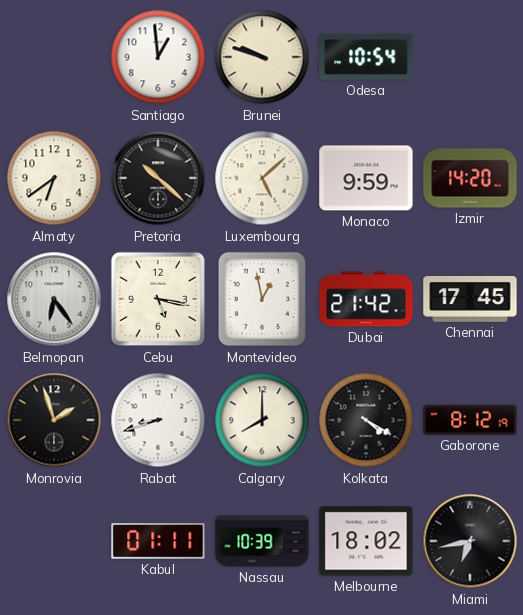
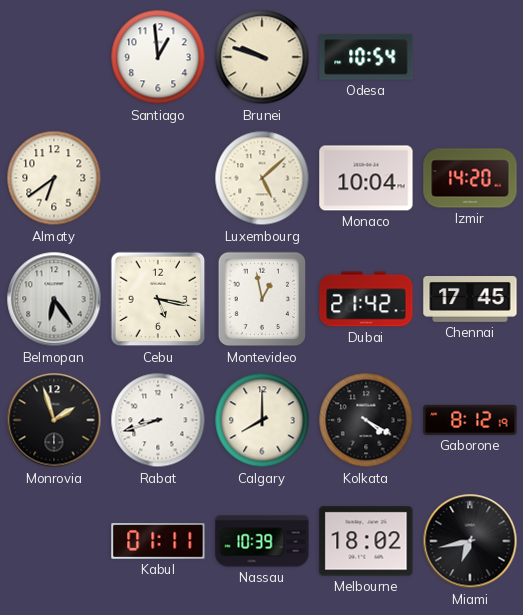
Pretoria: 10:22 -> none
Monaco: 9:59 -> 10:04
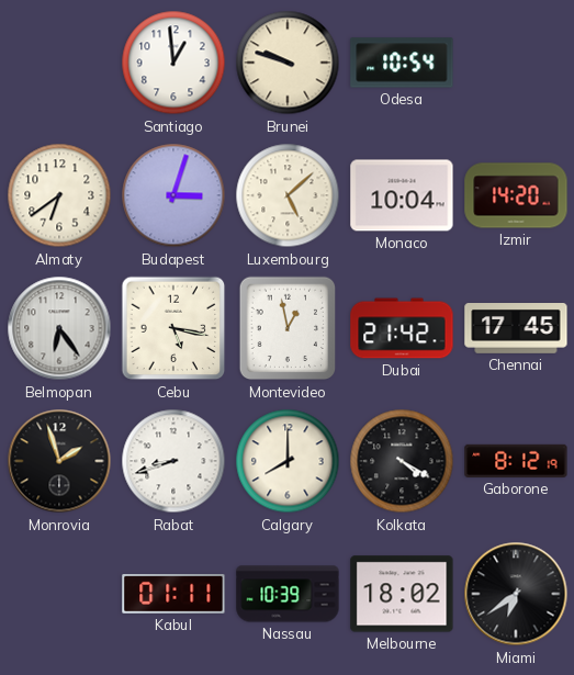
Budapest: none -> 3:03
Miami: 6:43 -> 6:39
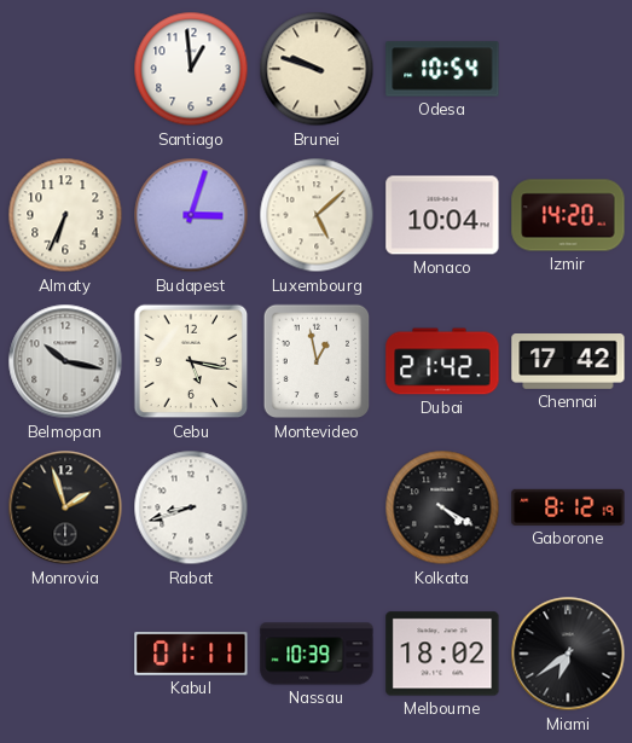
Almaty: 6:39 -> 6:34
Belmopan: 6:24 -> 10:17
Chennai: 17:45 -> 17:42
Calgary: 8:00 -> none
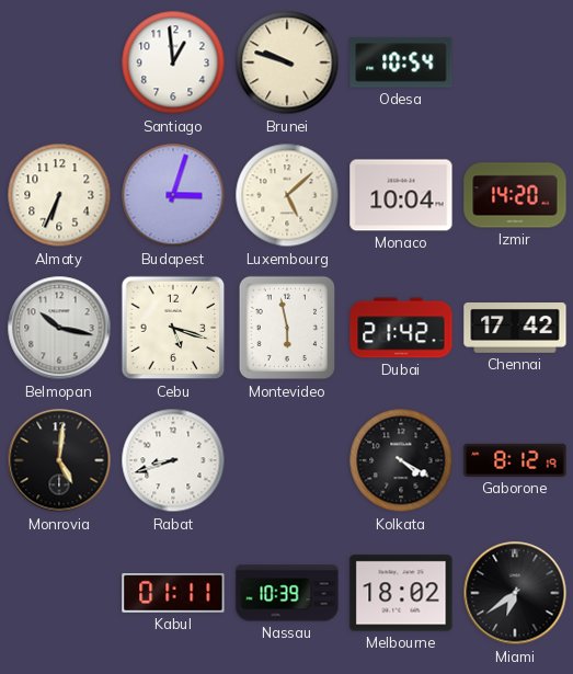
Cebu: 5:17 -> 5:18
Montevideo: 12:58 -> 5:58
Monrovia: 1:57 -> 5:01
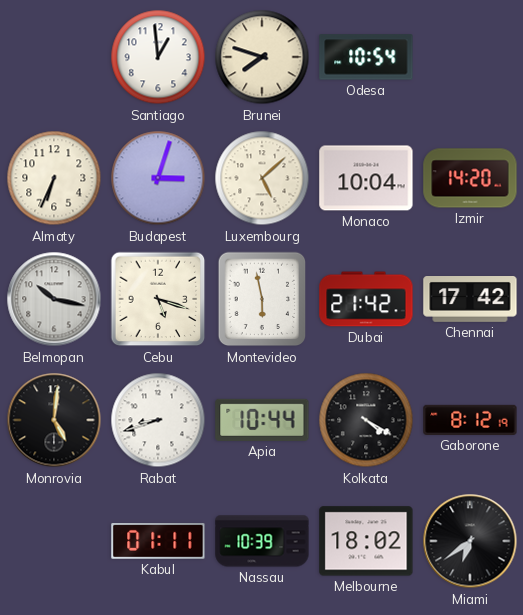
Brunei: 9:48 -> 7:48
Apia: none -> 10:44
